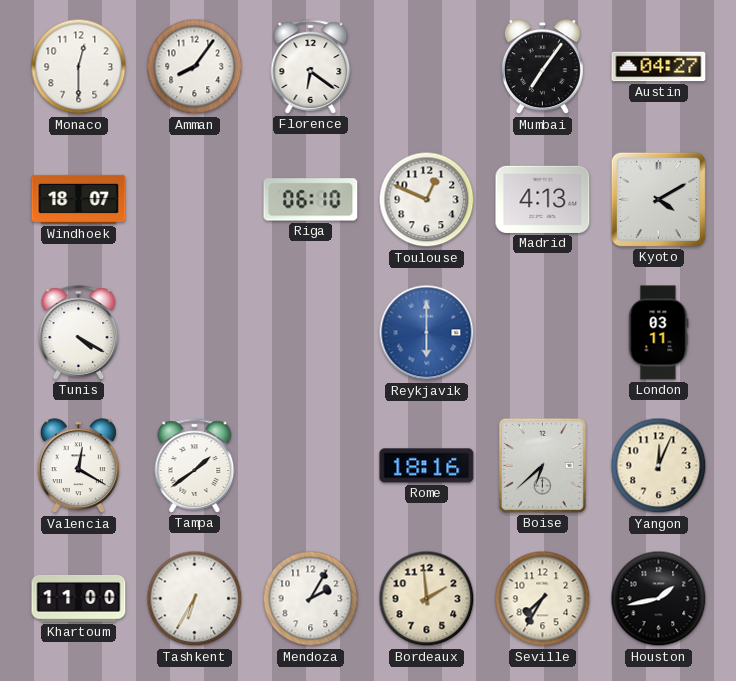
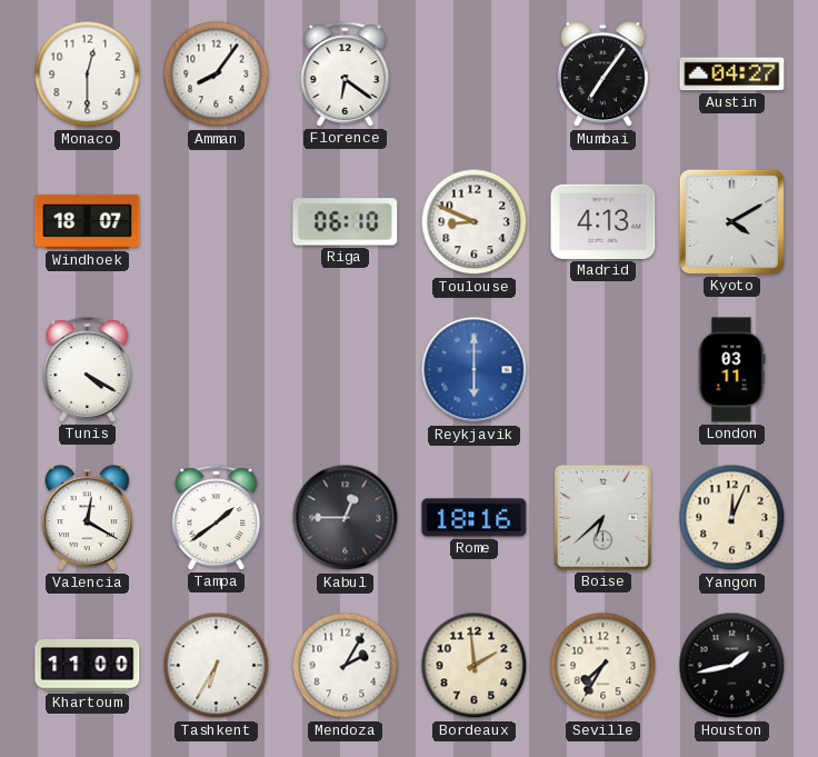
Toulouse: 12:49 -> 8:49
Kabul: none -> 12:45
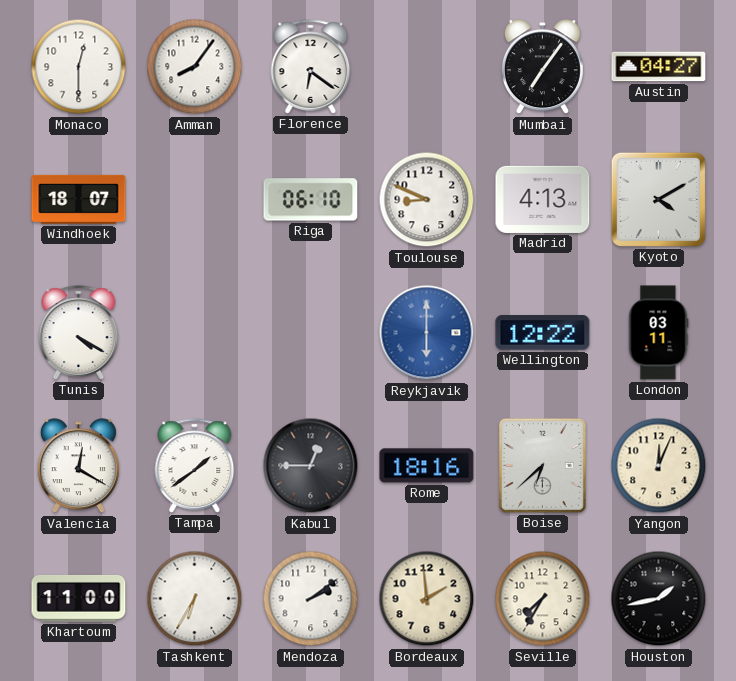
Wellington: none -> 12:22
Mendoza: 2:05 -> 2:09
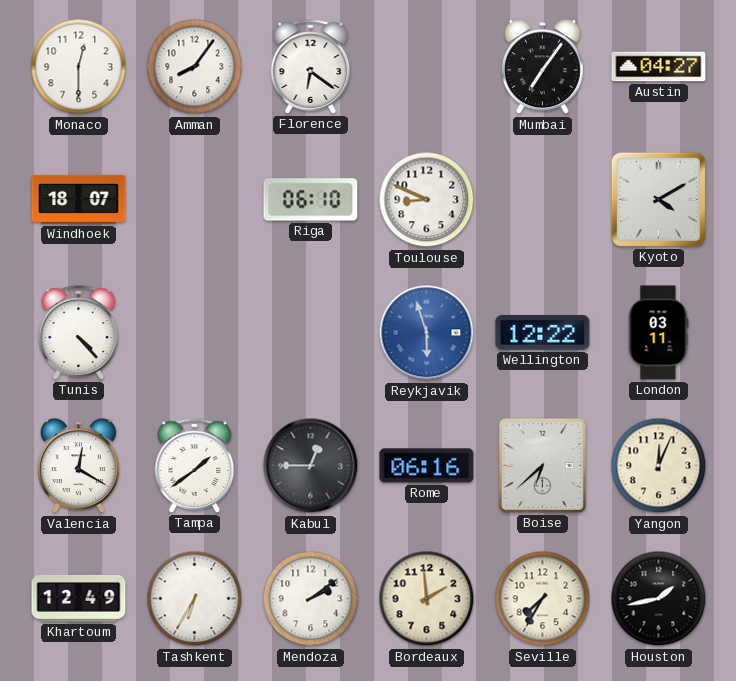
Madrid: 4:13 -> none
Tunis: 4:20 -> 4:23
Reykjavik: 6:00 -> 5:57
Rome: 18:16 -> 06:16
Khartoum: 11:00 -> 12:49
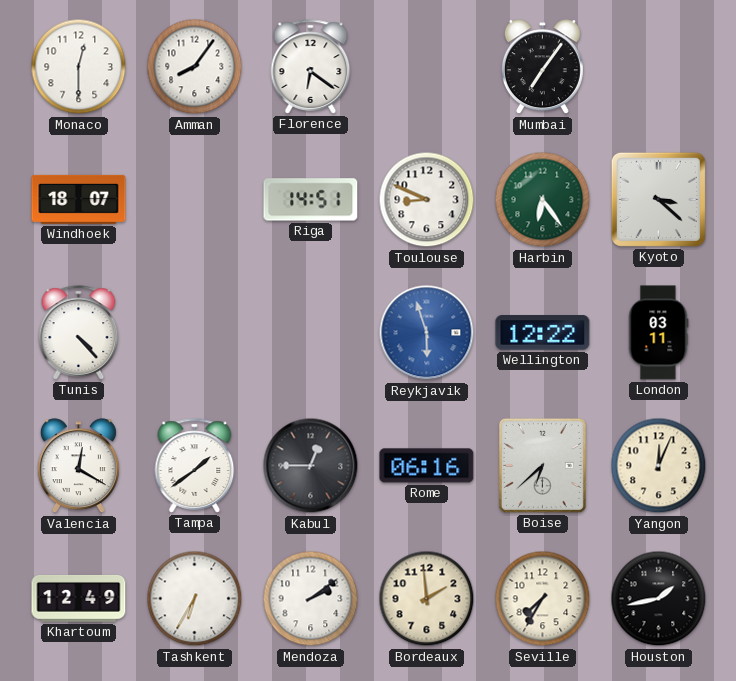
Austin: 04:27 -> none
Riga: 06:10 -> 14:51
Harbin: none -> 6:24
Kyoto: 4:10 -> 3:22
